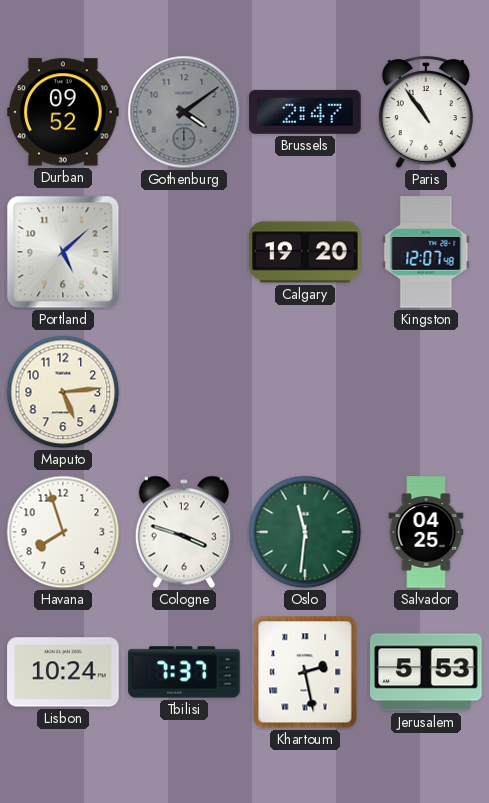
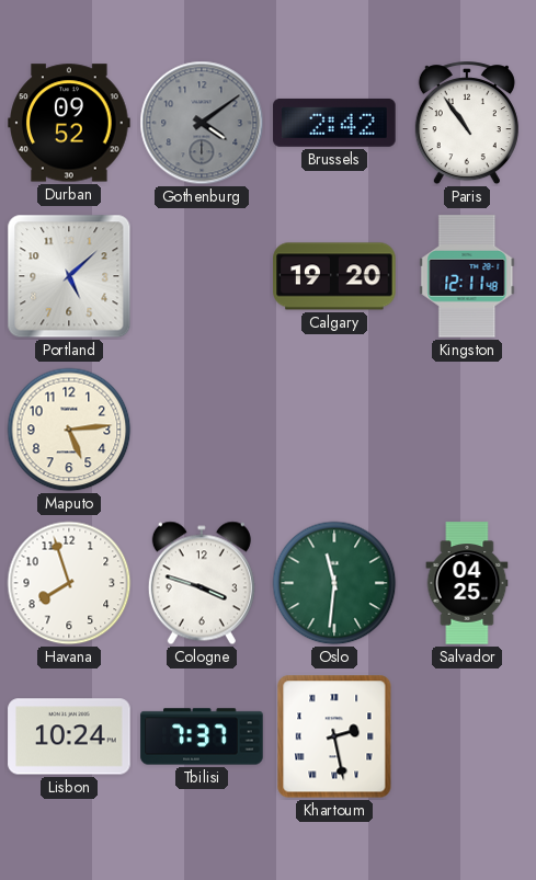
Brussels: 2:47 -> 2:42
Kingston: 12:07 -> 12:11
Jerusalem: 5:53 -> none
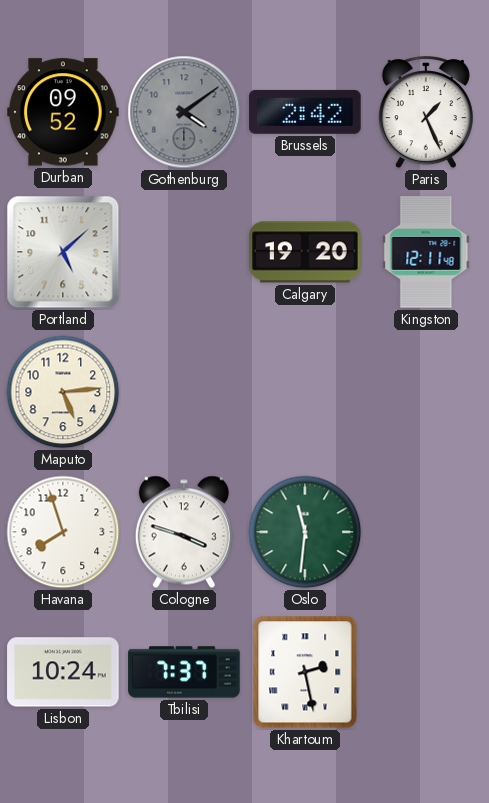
Paris: 10:54 -> 1:26
Salvador: 04:25 -> none
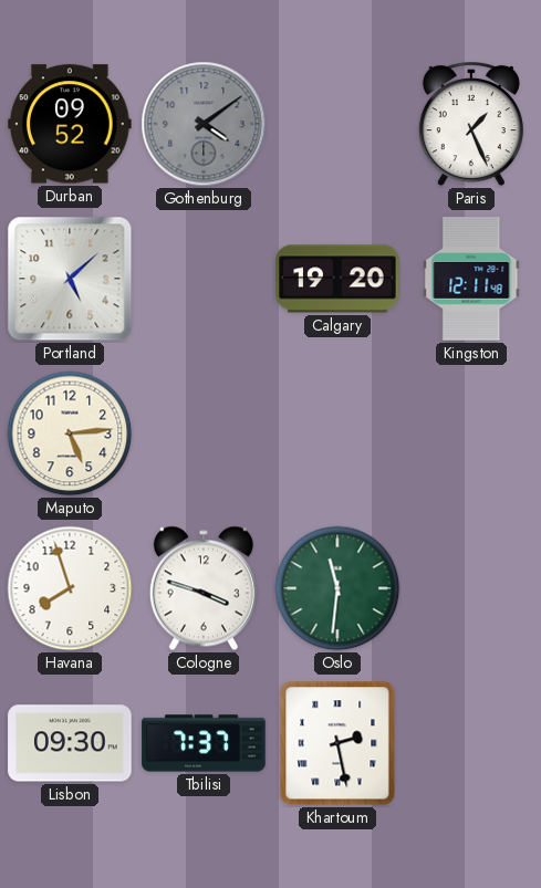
Brussels: 2:42 -> none
Lisbon: 10:24 -> 09:30
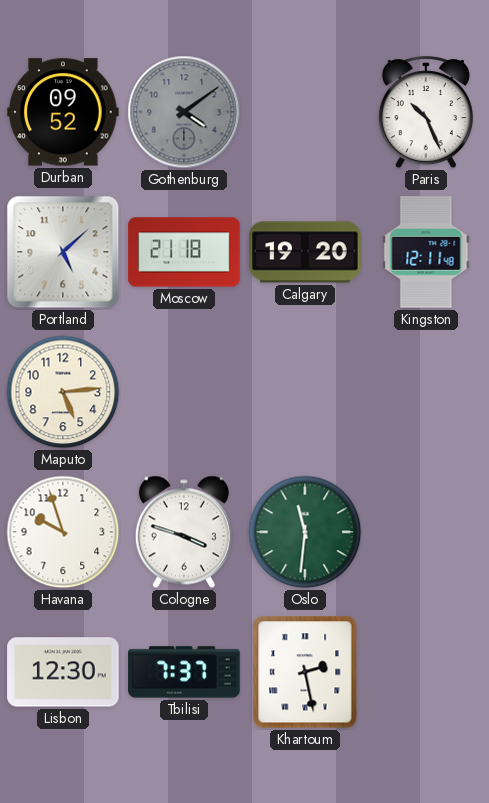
Paris: 1:26 -> 10:26
Moscow: none -> 21:18
Havana: 7:57 -> 9:57
Lisbon: 09:30 -> 12:30
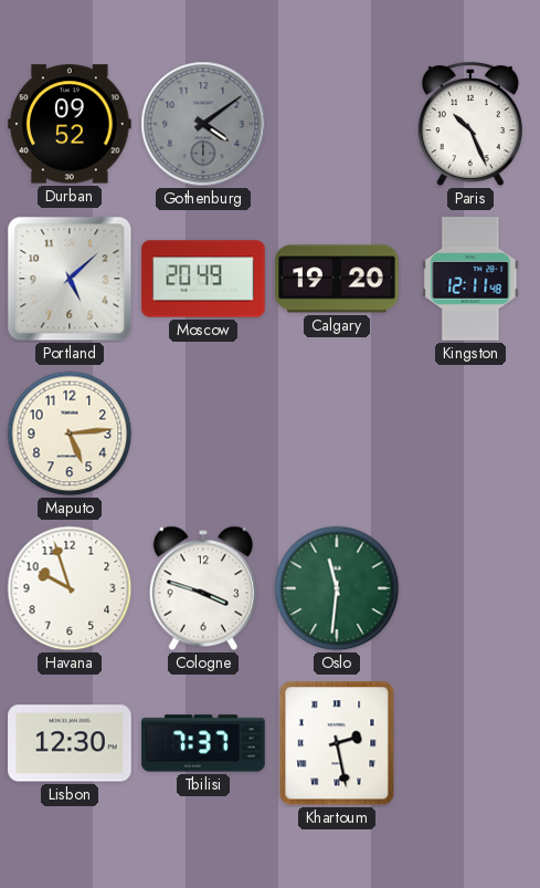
Moscow: 21:18 -> 20:49
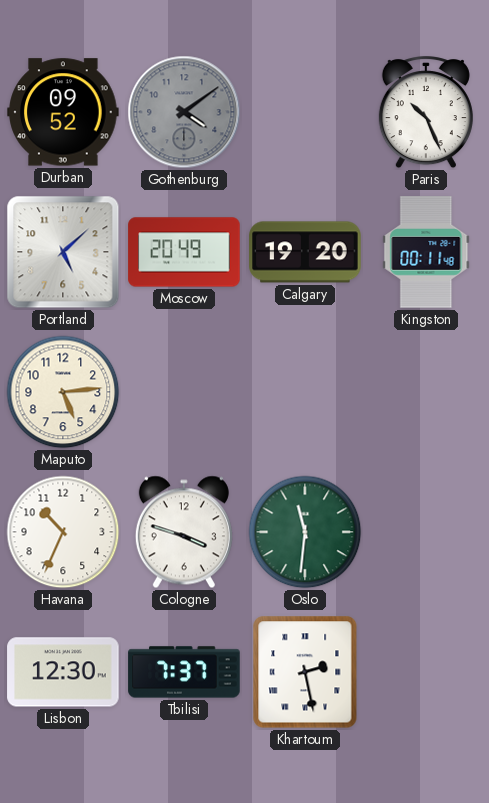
Kingston: 12:11 -> 00:11
Havana: 9:57 -> 10:34
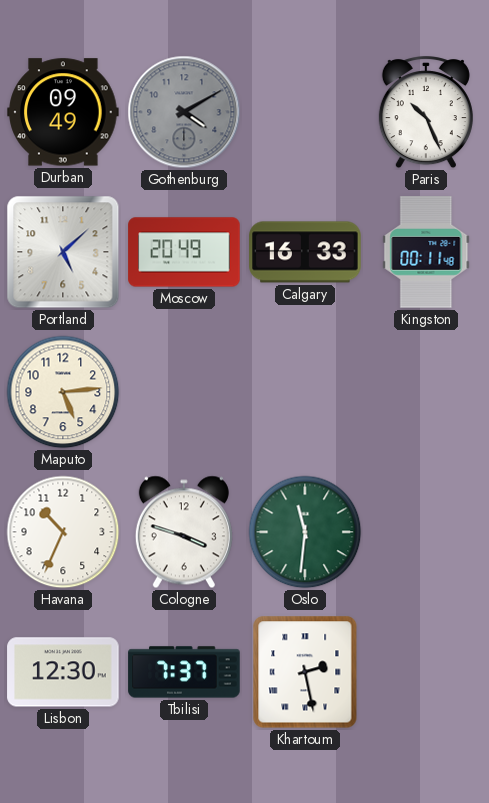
Durban: 09:52 -> 09:49
Gothenburg: 4:09 -> 4:10
Calgary: 19:20 -> 16:33
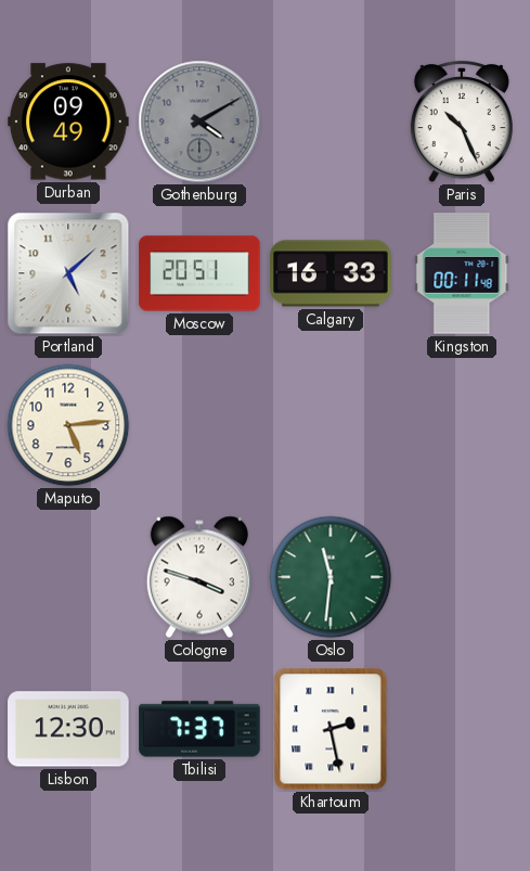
Moscow: 20:49 -> 20:51
Havana: 10:34 -> none
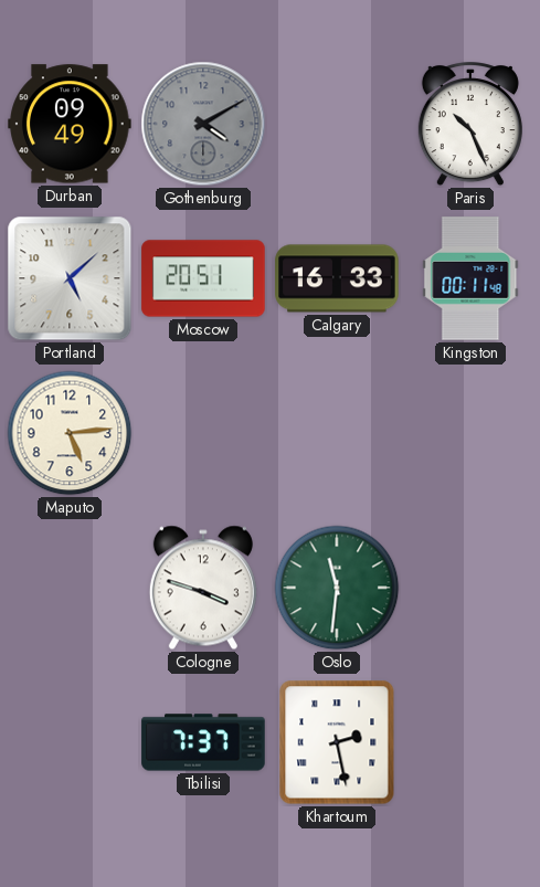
Lisbon: 12:30 -> none
